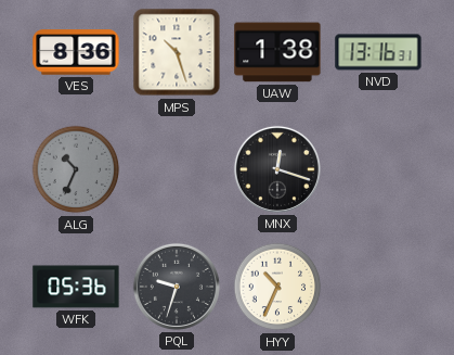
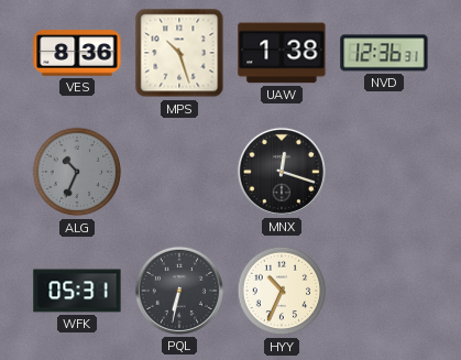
NVD: 13:16 -> 12:36
WFK: 05:36 -> 05:31
PQL: 9:33 -> 6:32
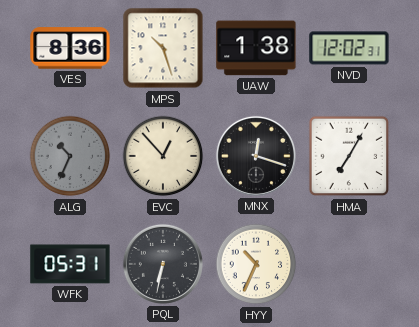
NVD: 12:36 -> 12:02
EVC: none -> 12:53
HMA: none -> 7:05
